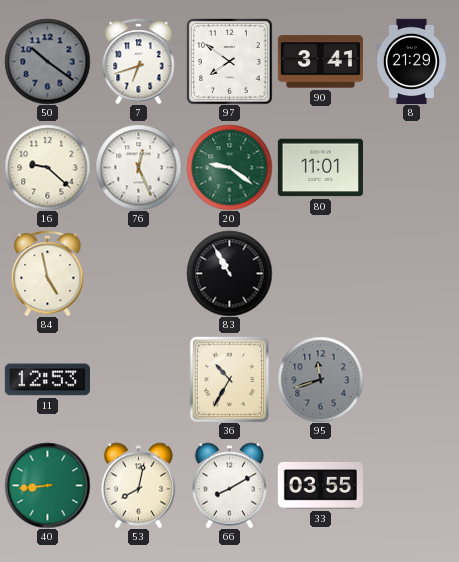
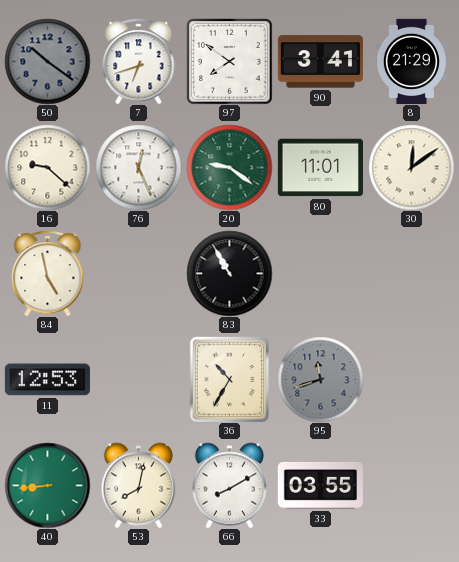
30: none -> 12:09
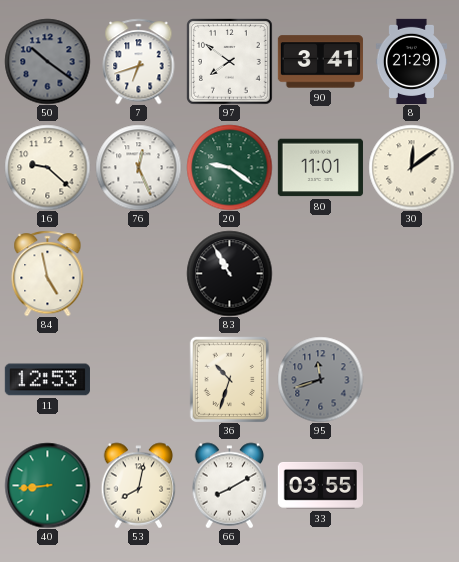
36: 10:35 -> 10:33
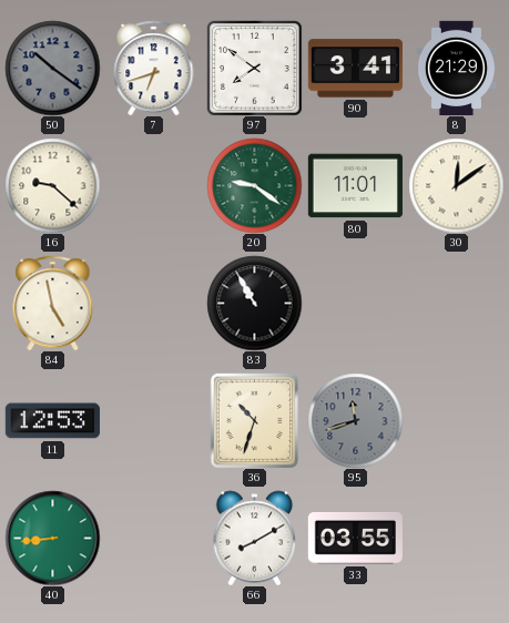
76: 12:26 -> none
53: 8:02 -> none
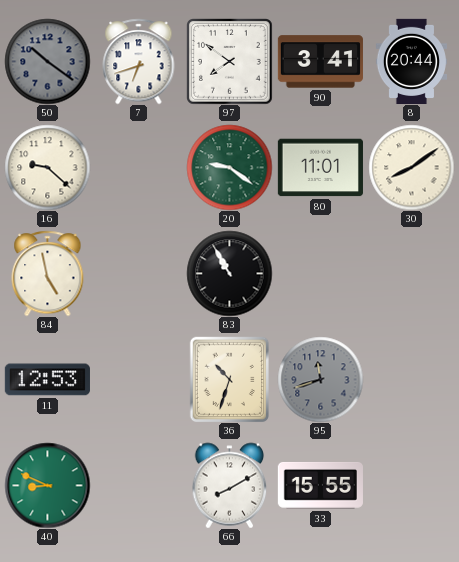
8: 21:29 -> 20:44
30: 12:09 -> 8:09
40: 8:44 -> 8:49
33: 03:55 -> 15:55
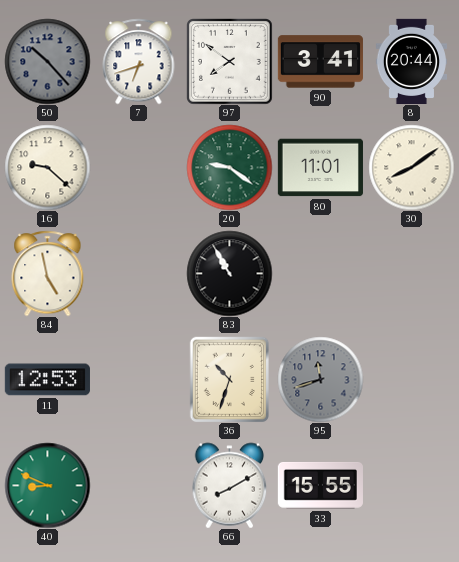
50: 10:21 -> 10:23
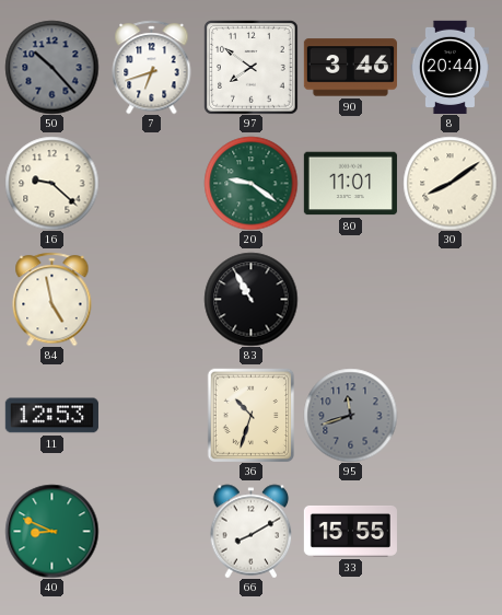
90: 3:41 -> 3:46
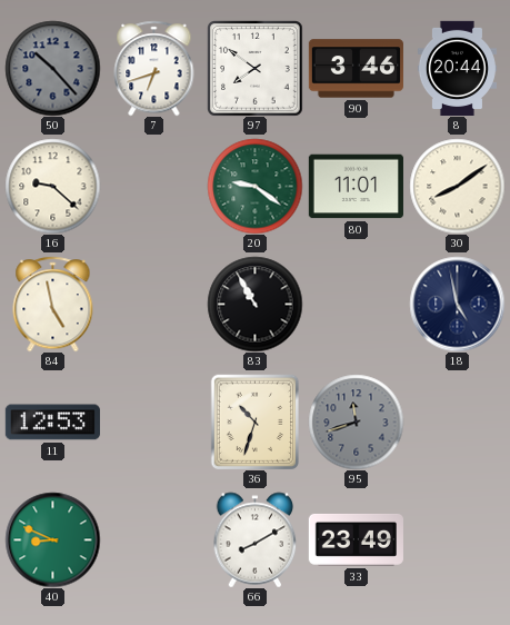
18: none -> 4:58
33: 15:55 -> 23:49
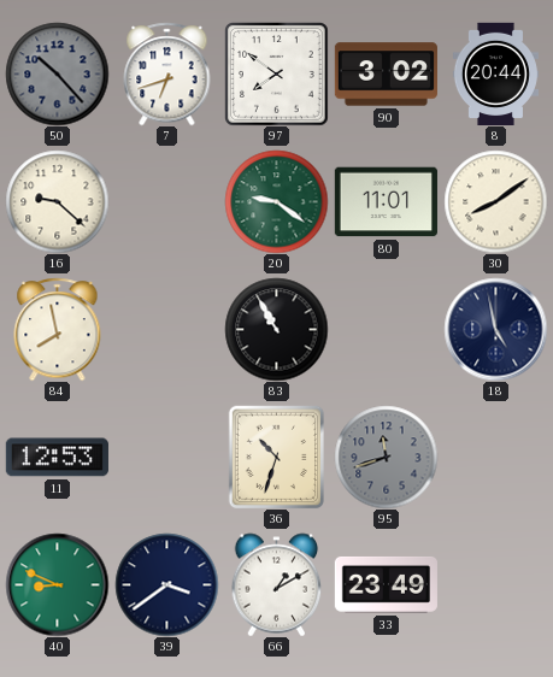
90: 3:46 -> 3:02
84: 4:58 -> 7:58
39: none -> 3:39
66: 8:10 -> 1:10
